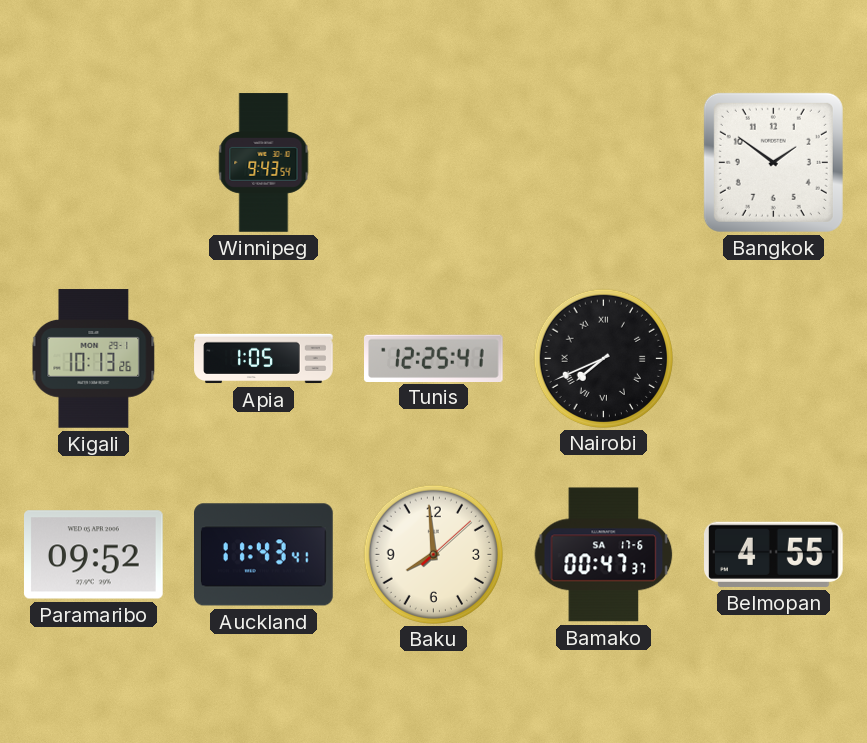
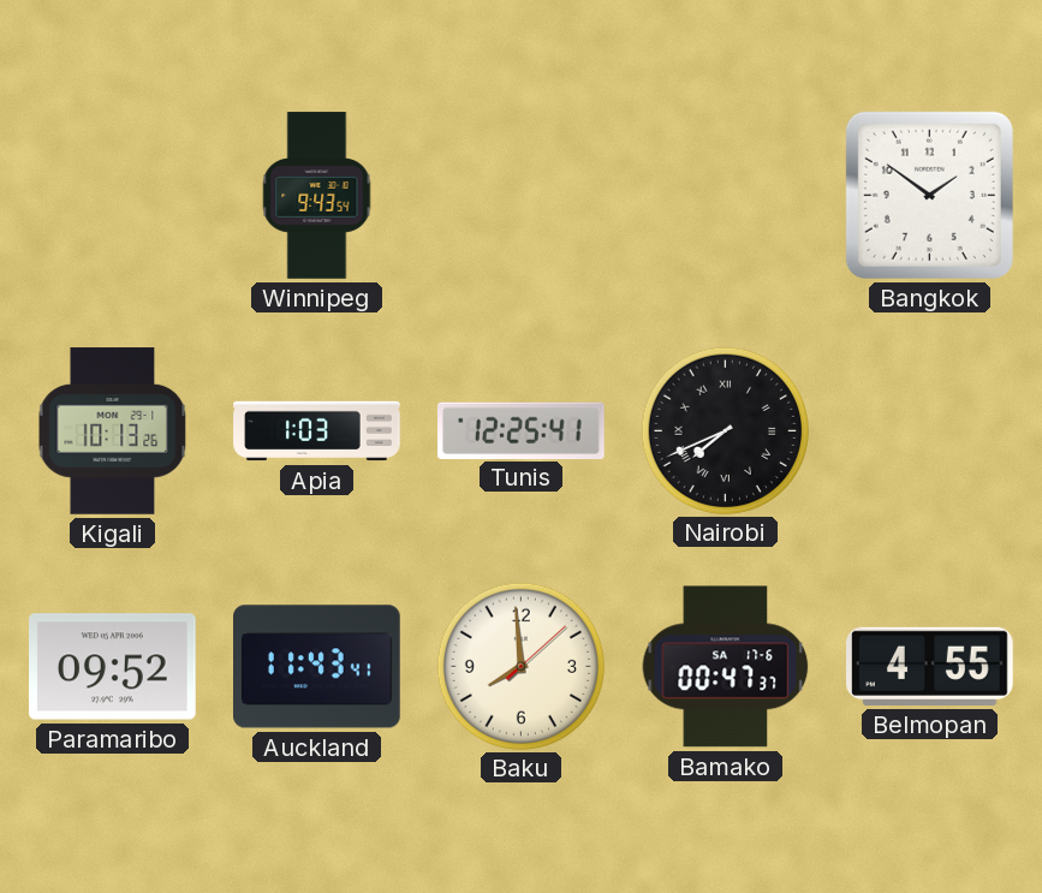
Apia: 1:05 -> 1:03
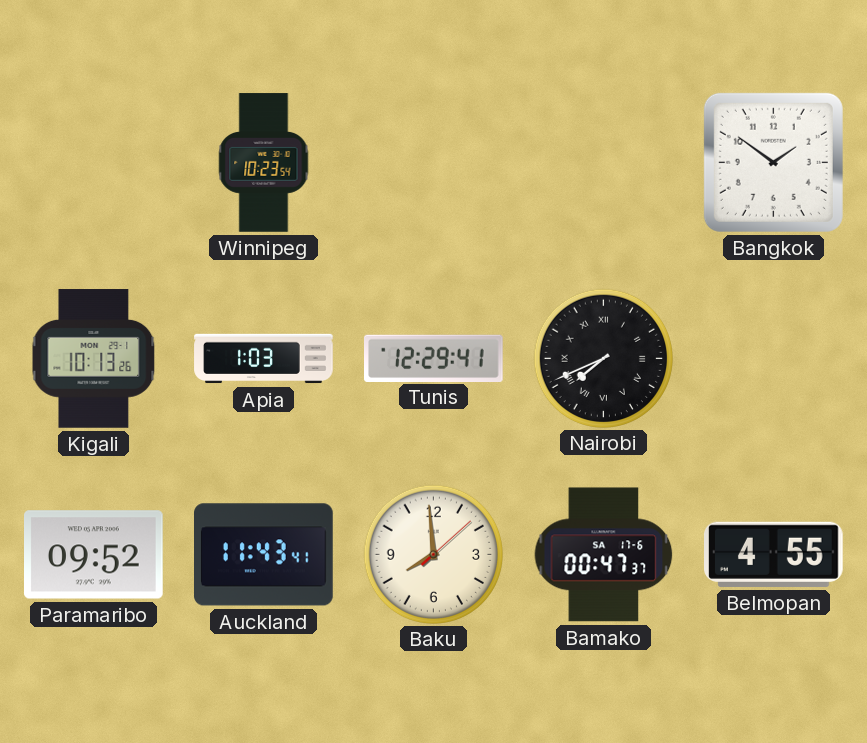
Winnipeg: 9:43 -> 10:23
Tunis: 12:25 -> 12:29
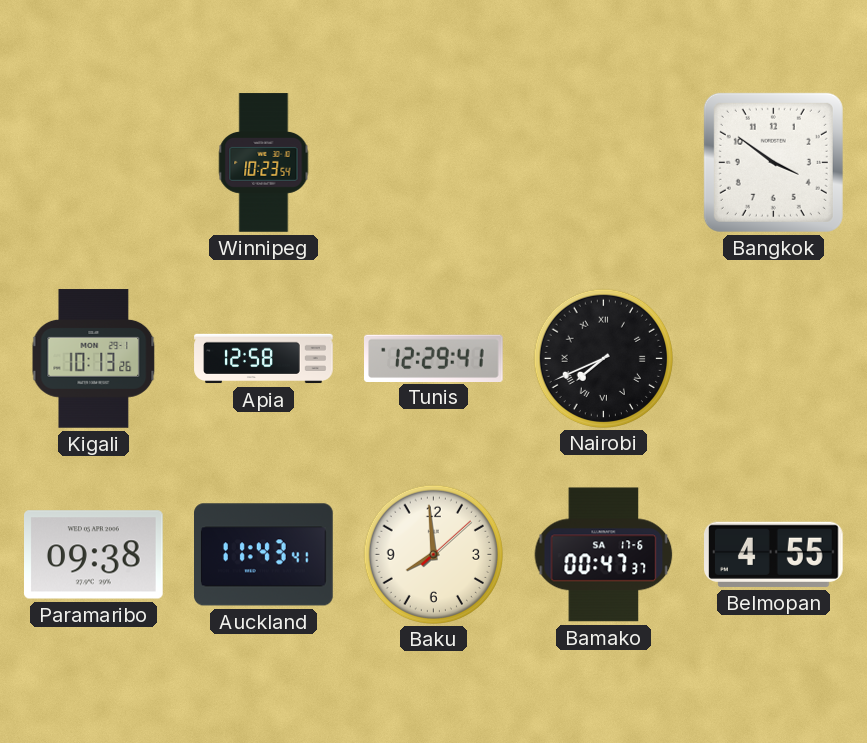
Bangkok: 1:51 -> 3:51
Apia: 1:03 -> 12:58
Paramaribo: 09:52 -> 09:38
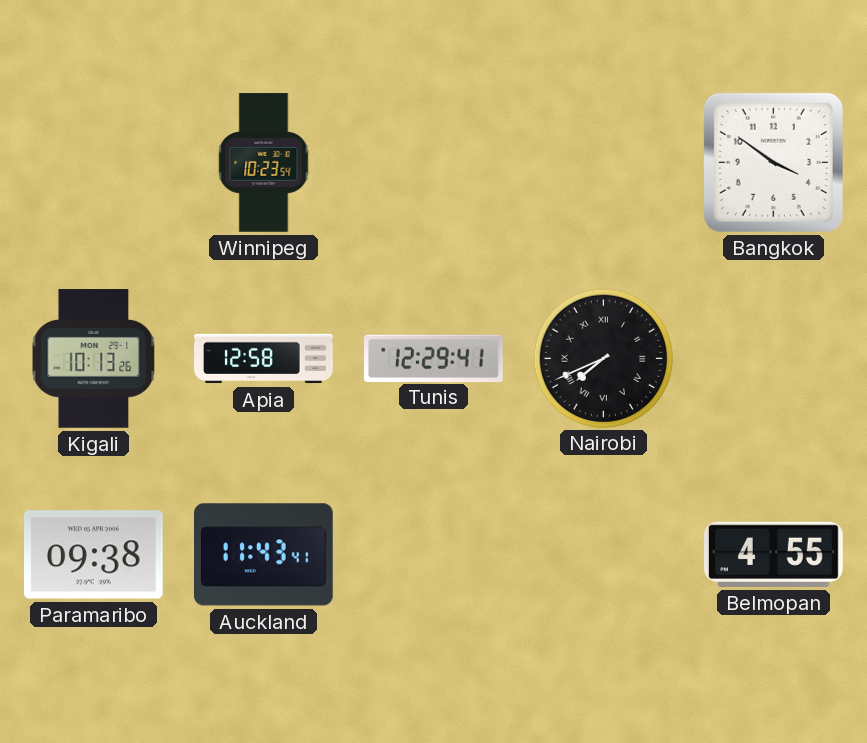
Baku: 7:59 -> none
Bamako: 00:47 -> none
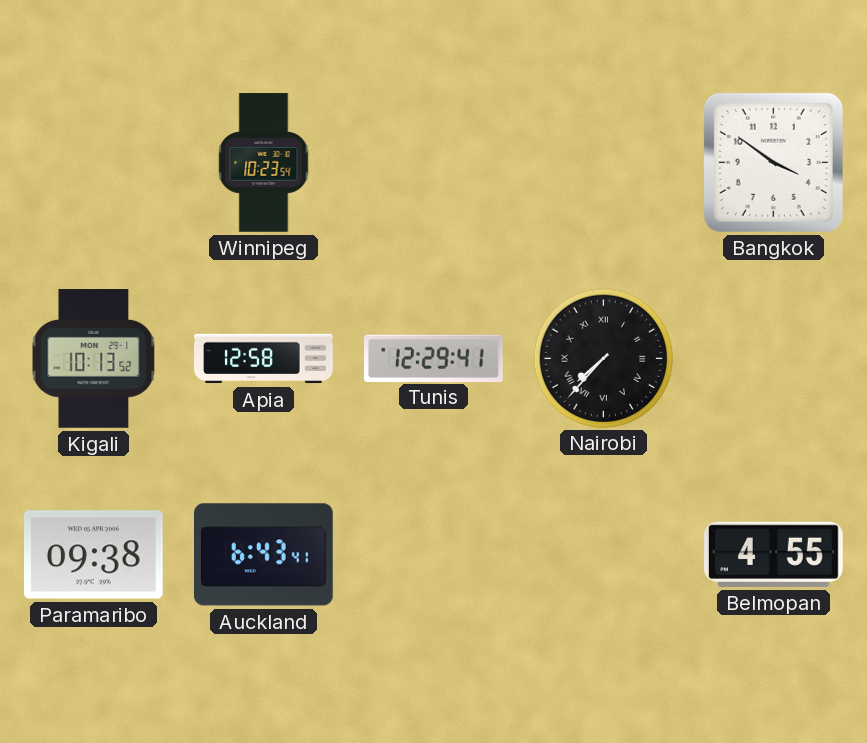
Kigali: 10:13:26 -> 10:13:52
Nairobi: 7:41 -> 7:37
Auckland: 11:43 -> 6:43
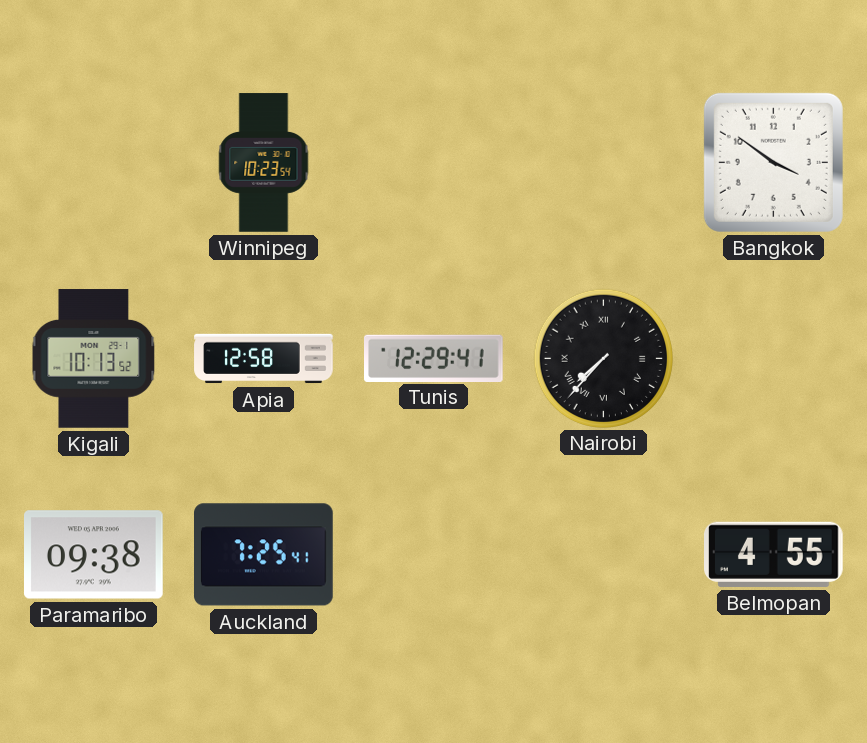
Auckland: 6:43 -> 7:25
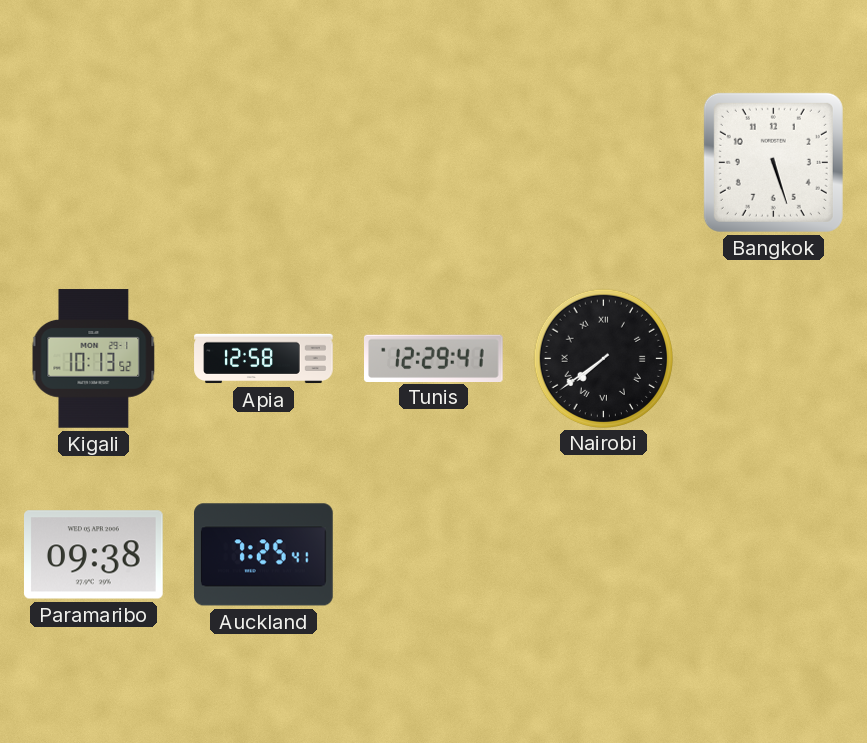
Winnipeg: 10:23 -> none
Bangkok: 3:51 -> 5:27
Nairobi: 7:37 -> 7:39
Belmopan: 4:55 -> none
